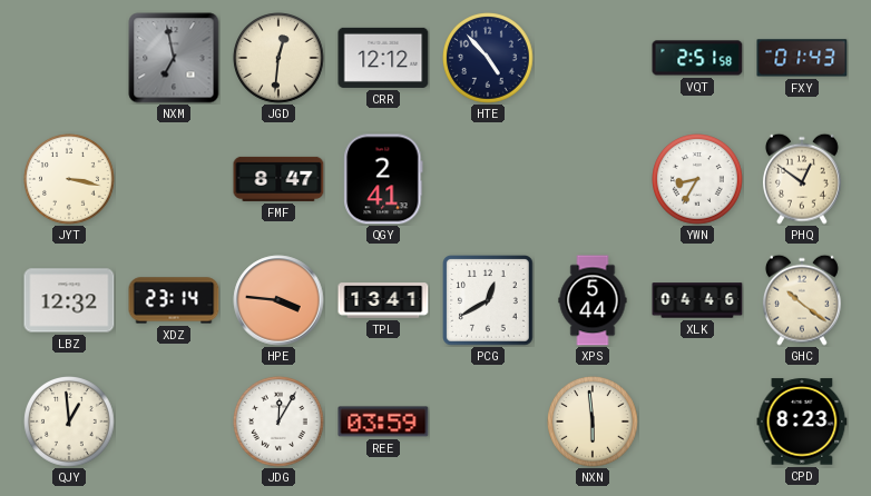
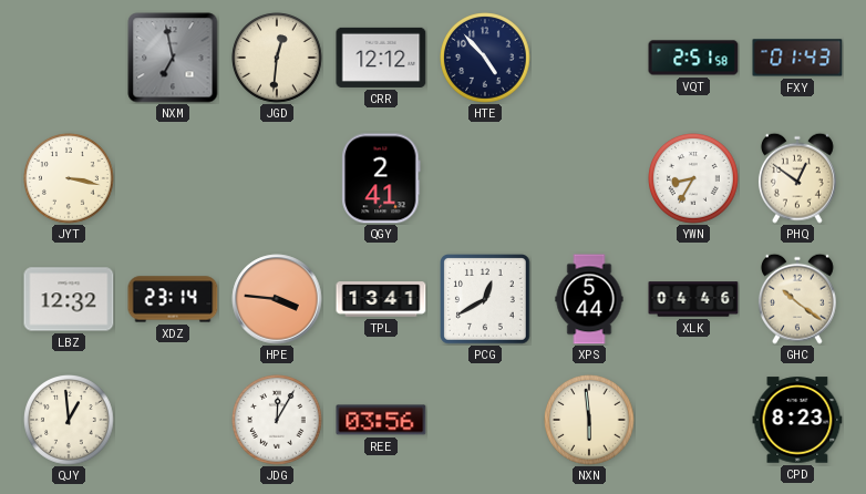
FMF: 8:47 -> none
REE: 03:59 -> 03:56
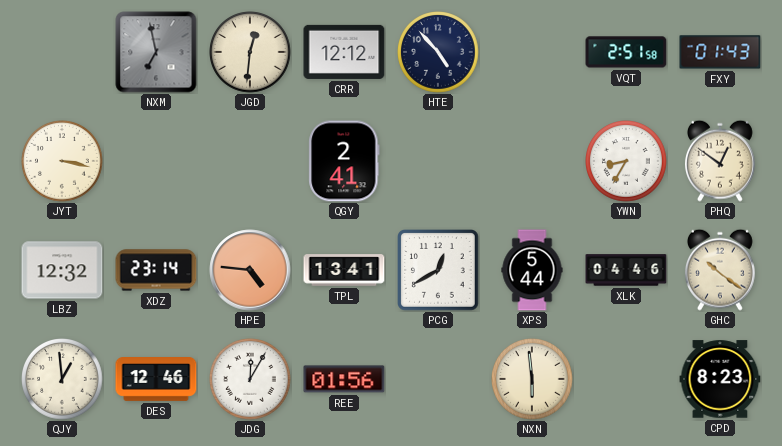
HPE: 3:46 -> 4:46
DES: none -> 12:46
REE: 03:56 -> 01:56
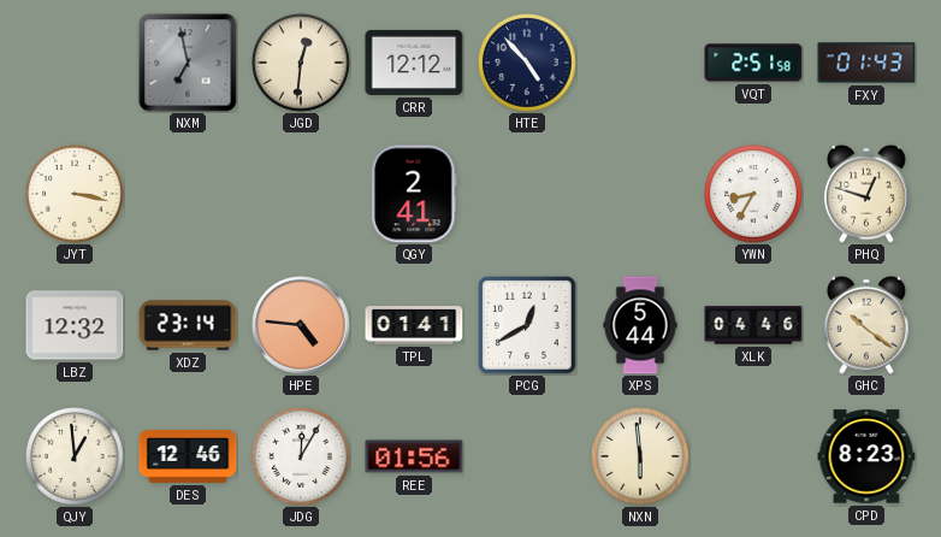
PHQ: 12:51 -> 12:48
TPL: 13:41 -> 01:41
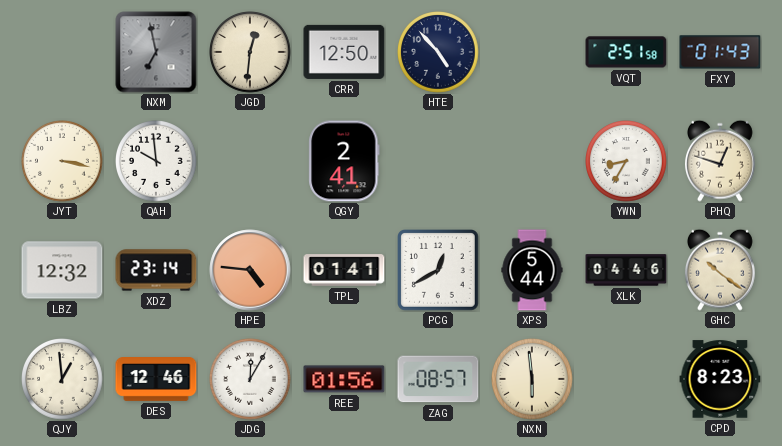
CRR: 12:12 -> 12:50
QAH: none -> 9:59
ZAG: none -> 08:57
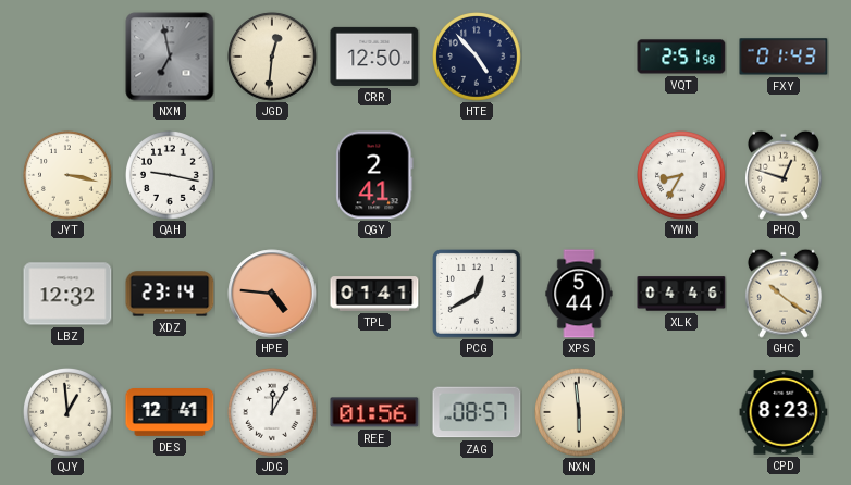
QAH: 9:59 -> 9:17
DES: 12:46 -> 12:41
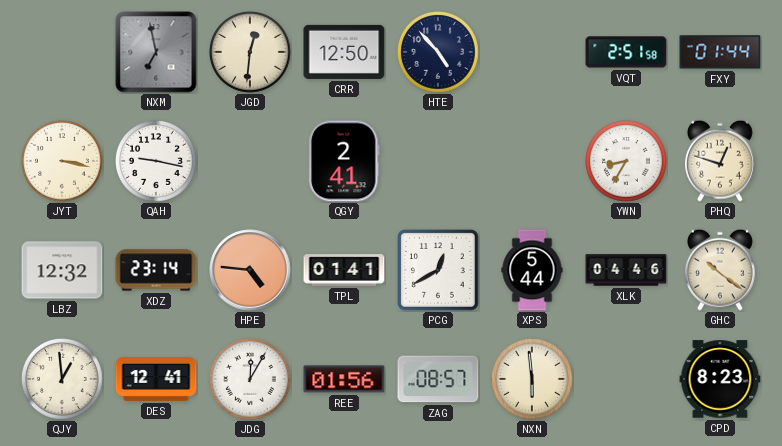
FXY: 01:43 -> 01:44
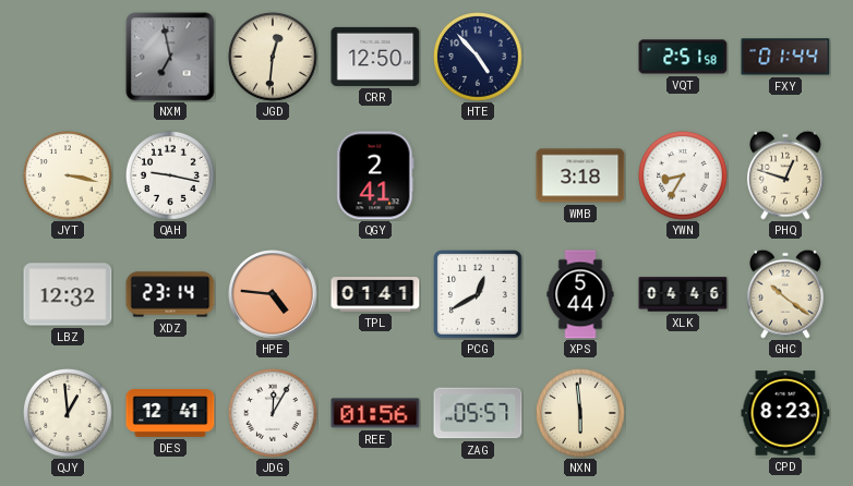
WMB: none -> 3:18
ZAG: 08:57 -> 05:57
